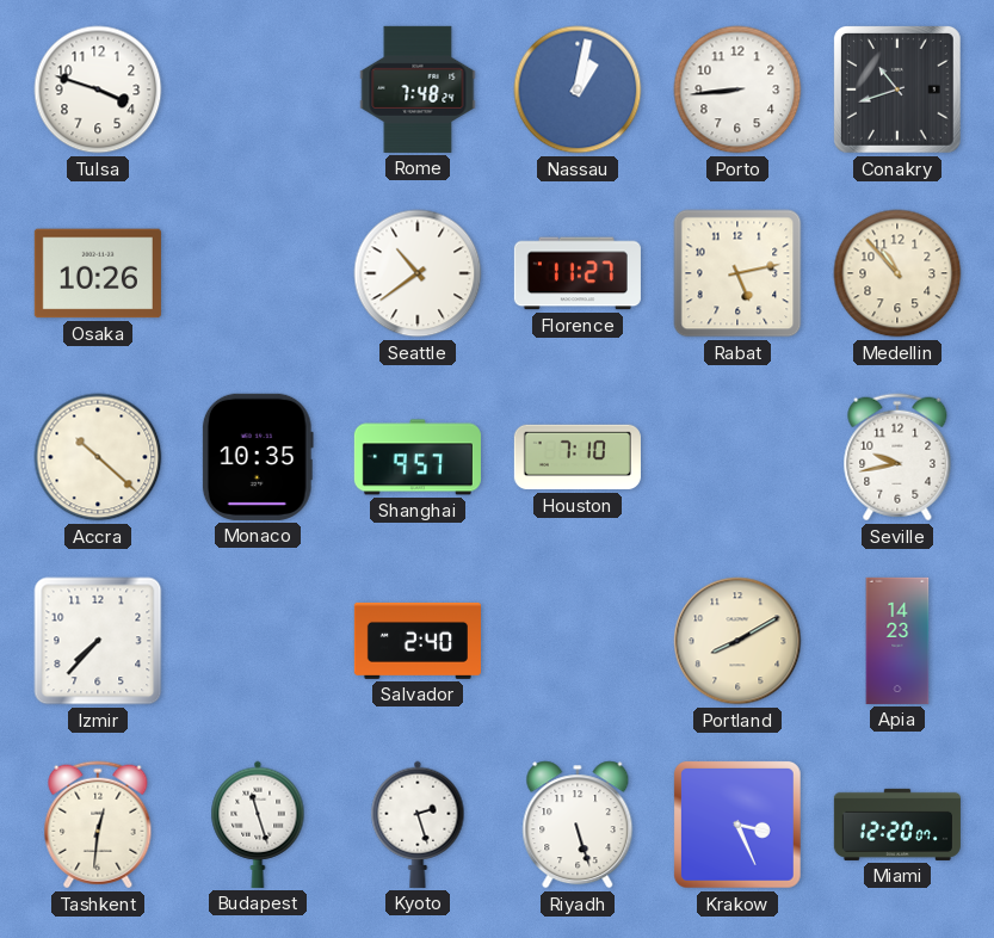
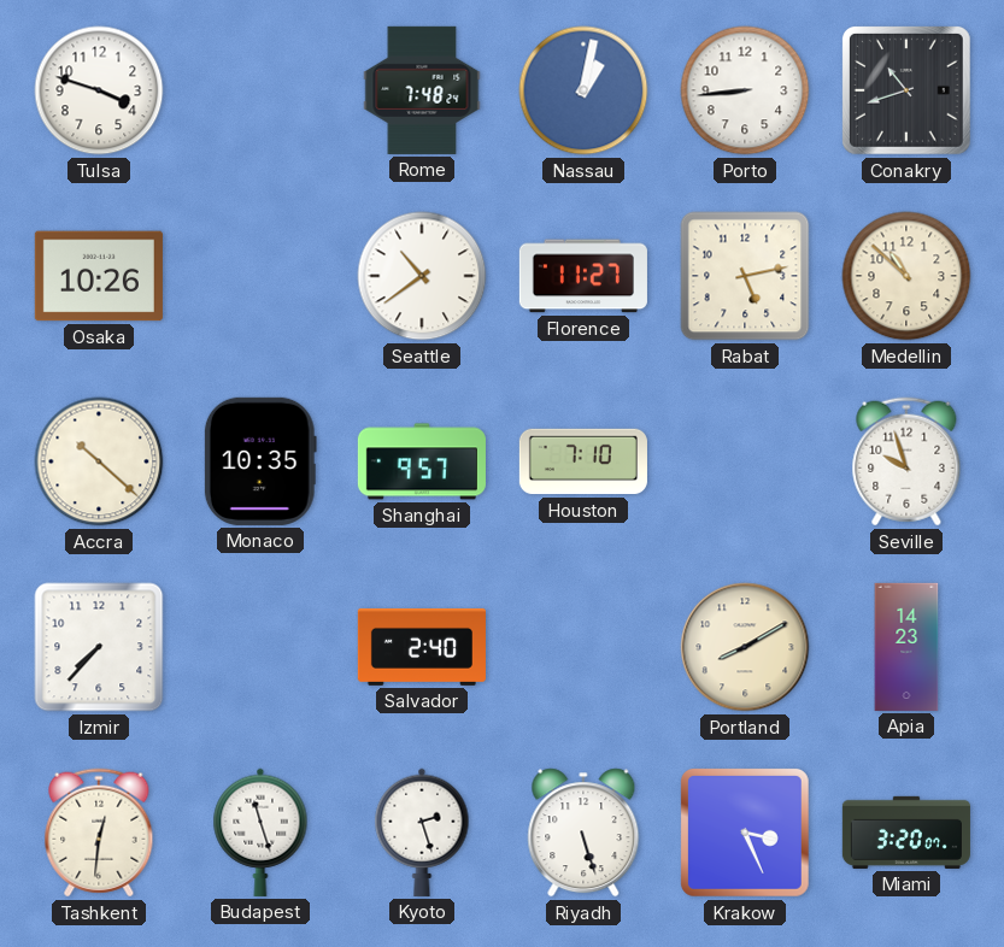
Medellin: 10:53 -> 10:52
Seville: 9:43 -> 9:57
Miami: 12:20 -> 3:20
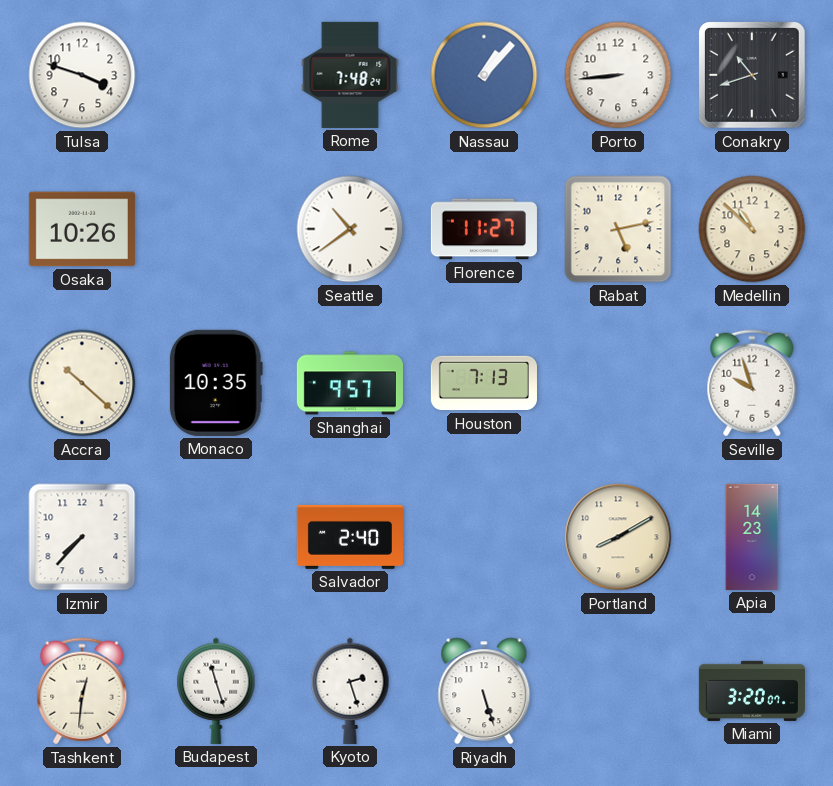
Nassau: 1:02 -> 1:07
Houston: 7:10 -> 7:13
Krakow: 3:26 -> none
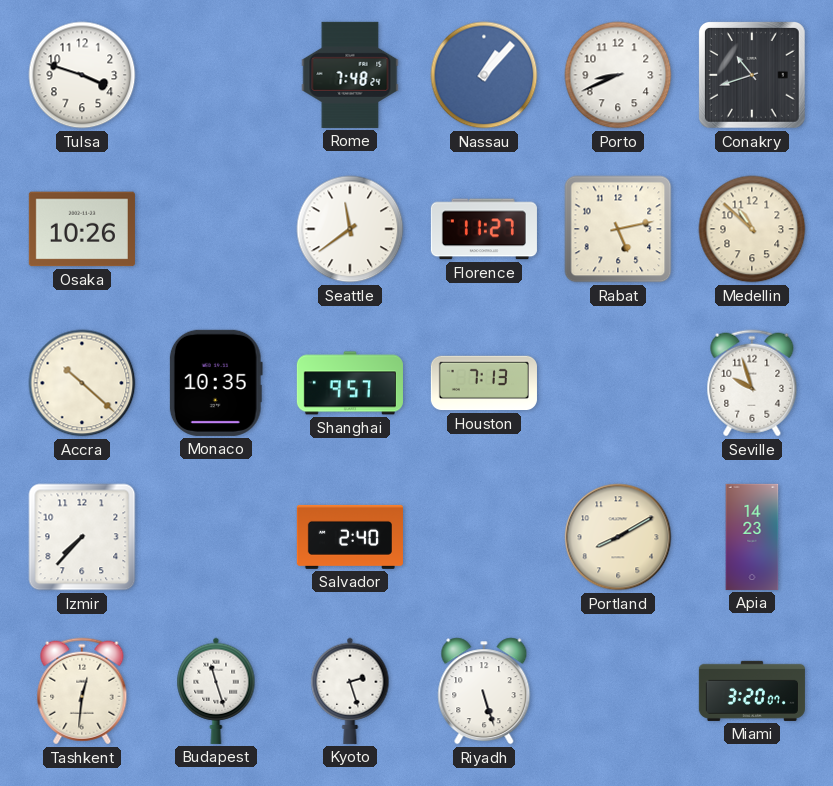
Porto: 8:44 -> 8:41
Seattle: 10:39 -> 11:39
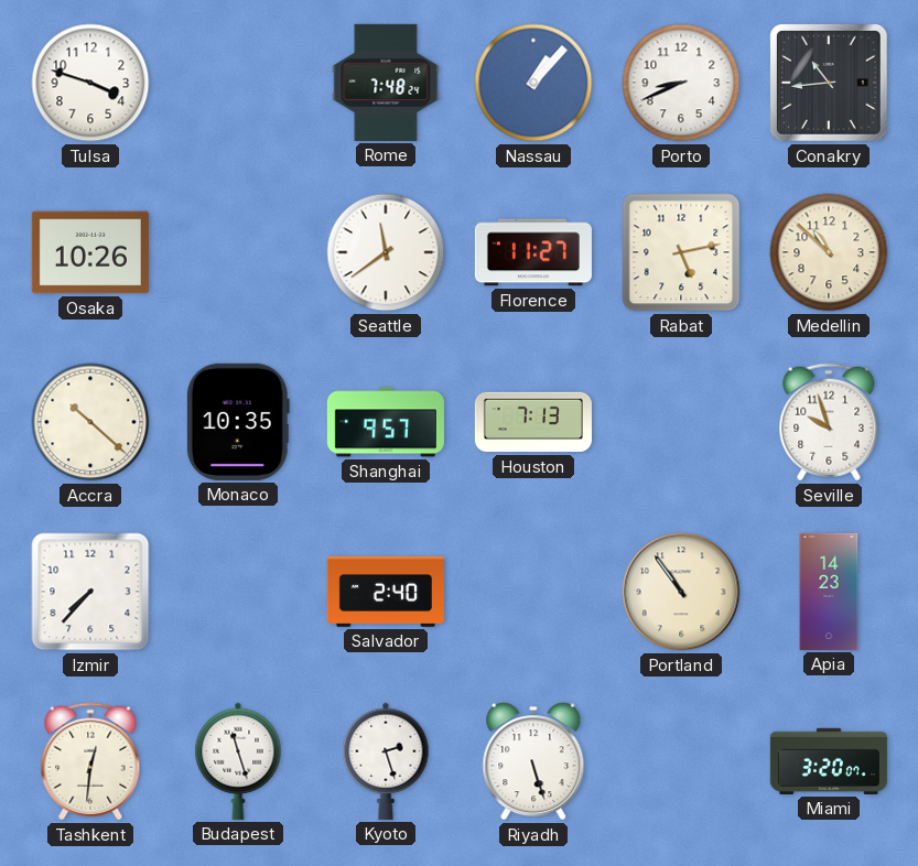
Conakry: 10:42 -> 10:44
Portland: 8:10 -> 10:54
